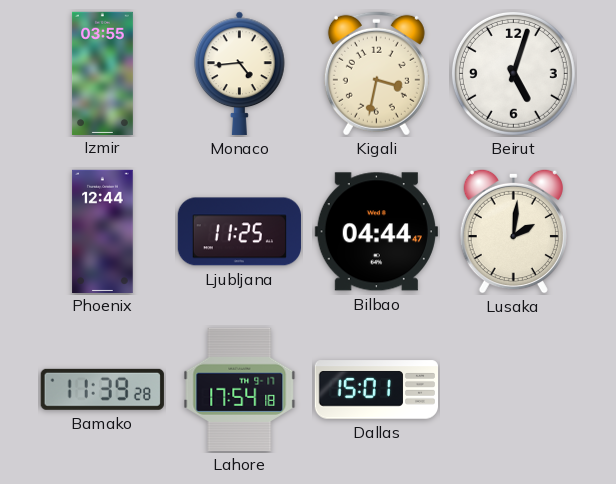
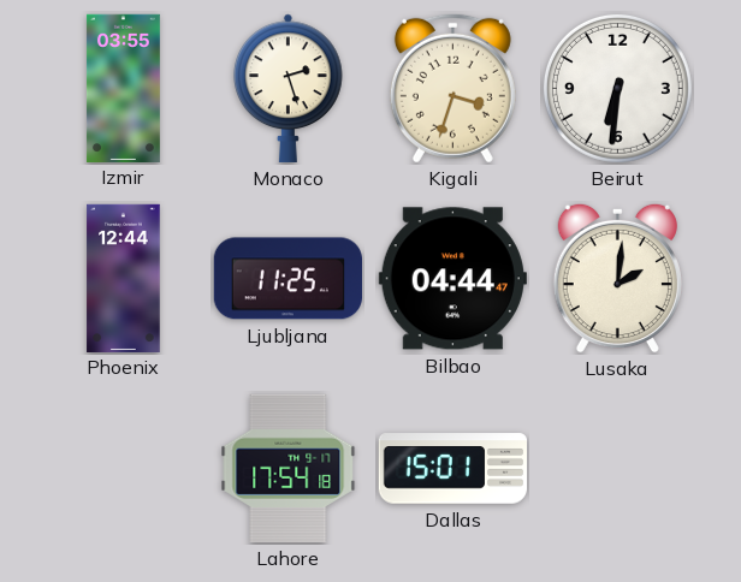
Monaco: 4:44 -> 2:27
Kigali: 3:32 -> 3:33
Beirut: 5:03 -> 6:31
Bamako: 11:39 -> none
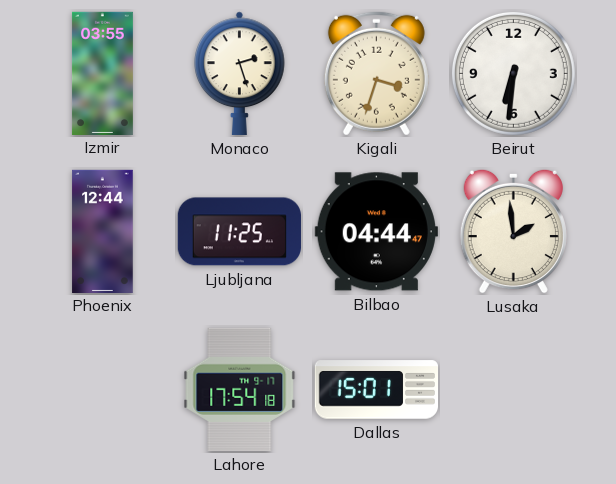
Lusaka: 2:01 -> 1:59
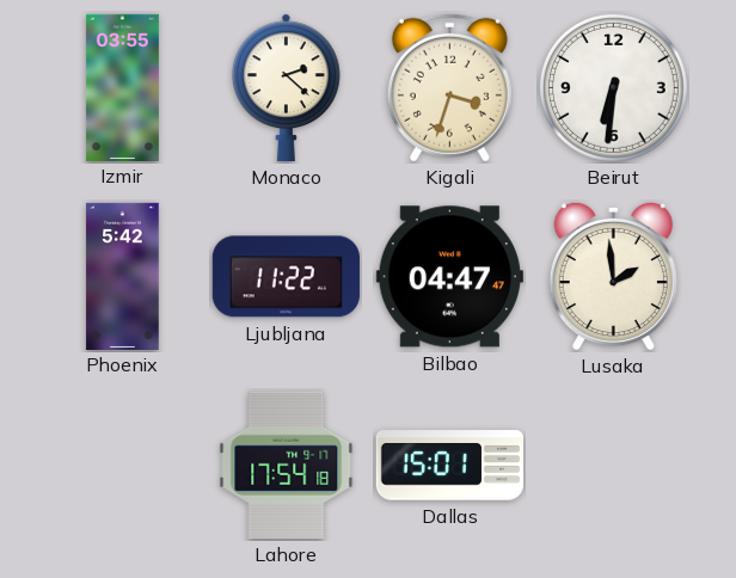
Monaco: 2:27 -> 2:22
Phoenix: 12:44 -> 5:42
Ljubljana: 11:25 -> 11:22
Bilbao: 04:44 -> 04:47
